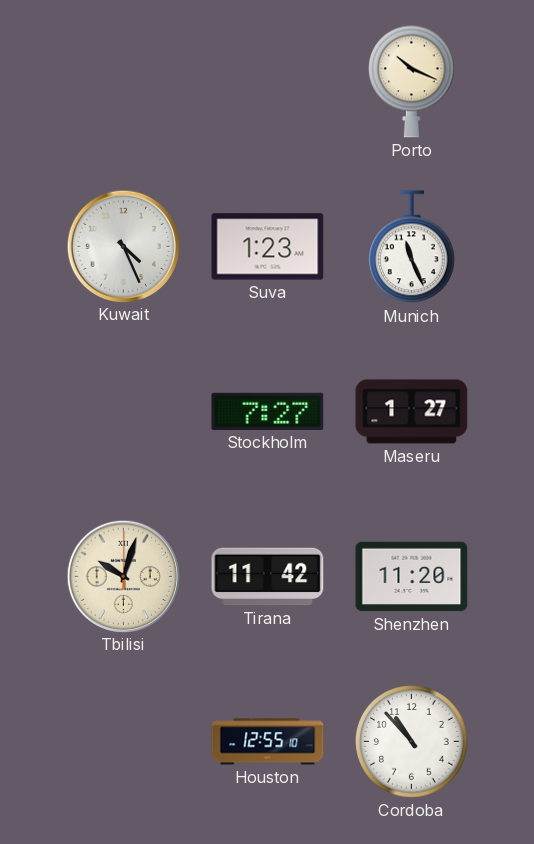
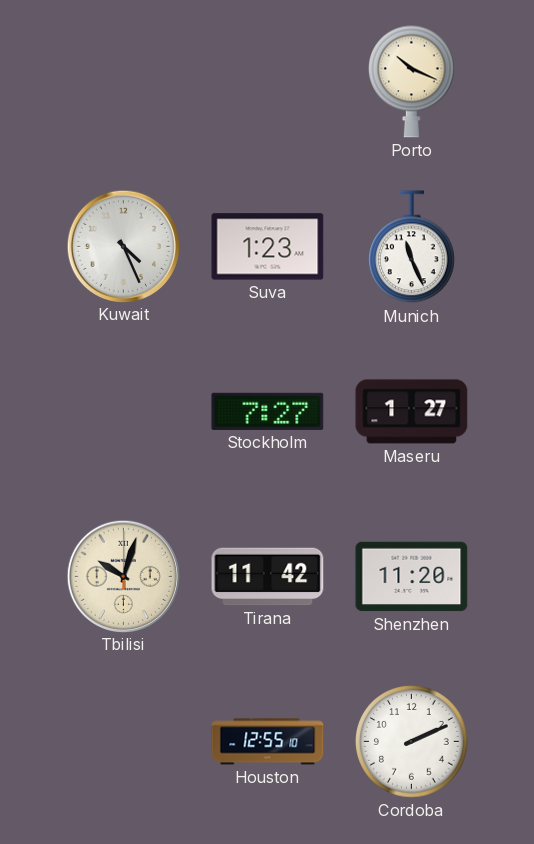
Cordoba: 10:53 -> 2:11
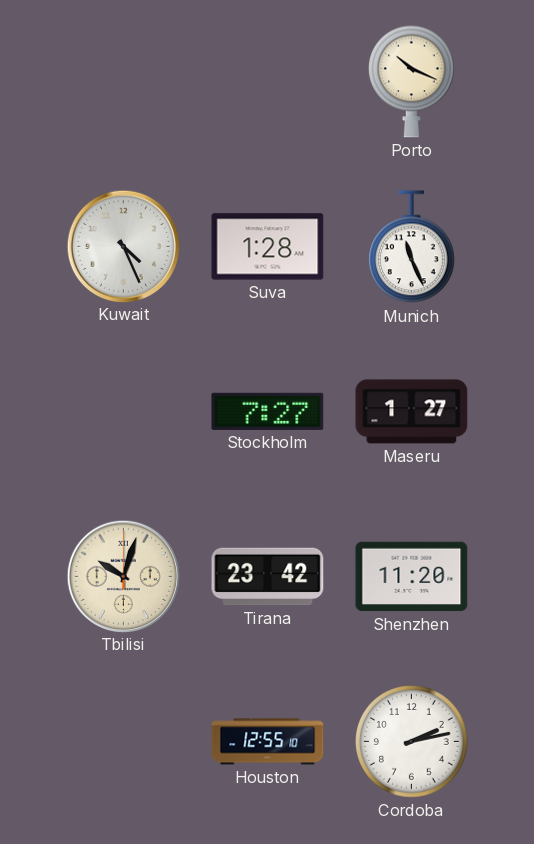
Suva: 1:23 -> 1:28
Tirana: 11:42 -> 23:42
Cordoba: 2:11 -> 2:13
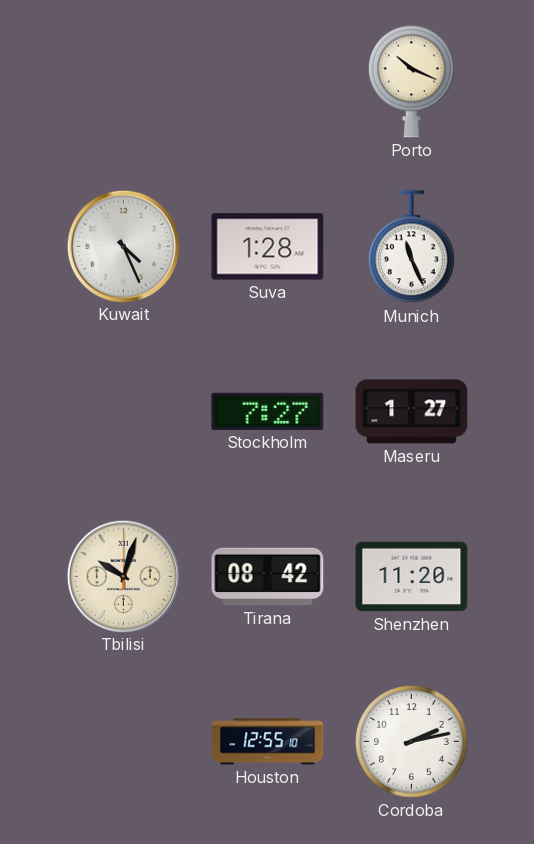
Tirana: 23:42 -> 08:42
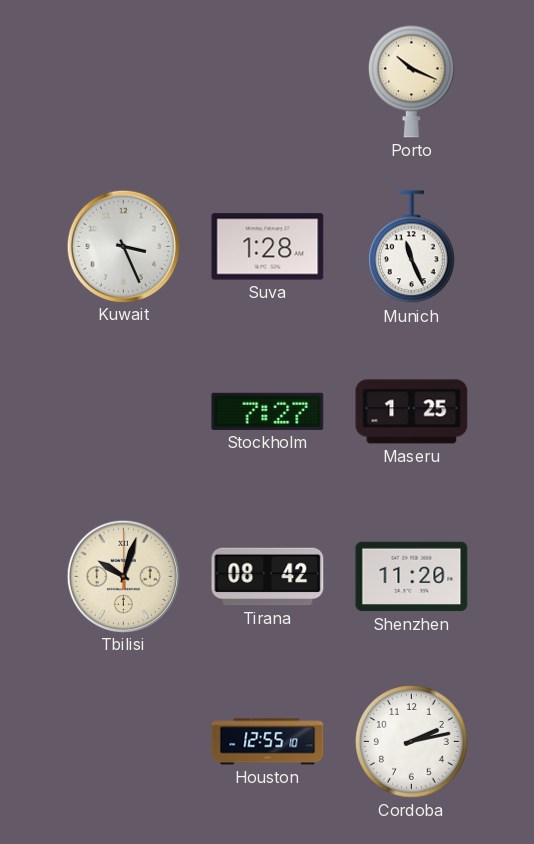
Kuwait: 4:26 -> 3:26
Maseru: 1:27 -> 1:25
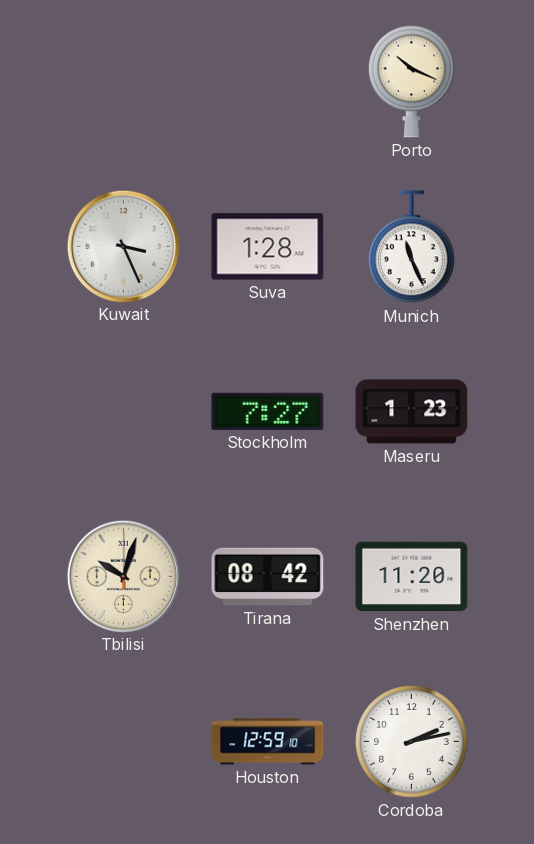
Maseru: 1:25 -> 1:23
Houston: 12:55 -> 12:59
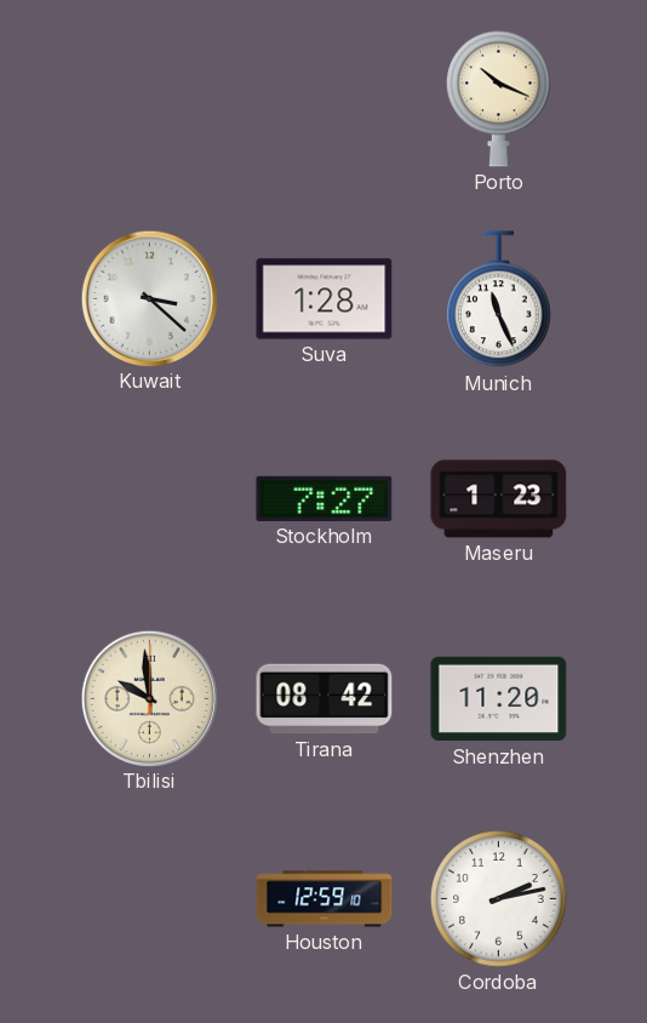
Kuwait: 3:26 -> 3:22
Tbilisi: 10:03 -> 9:59
